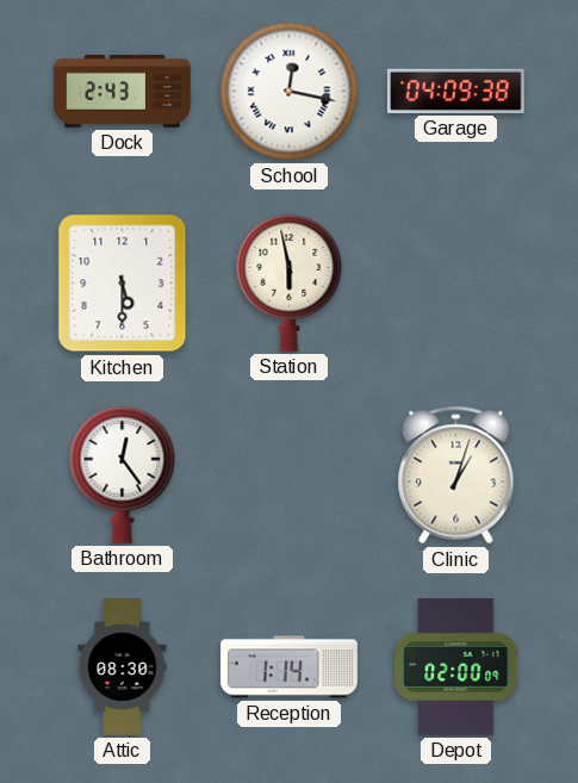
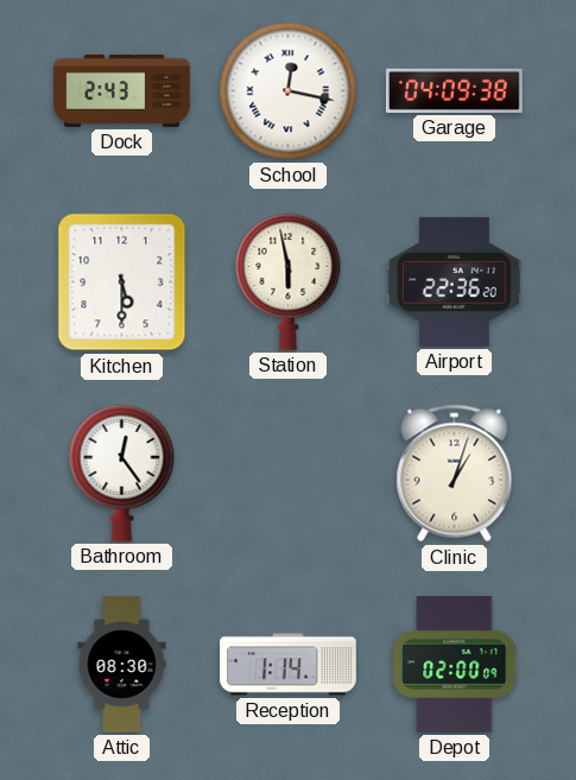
Airport: none -> 22:36
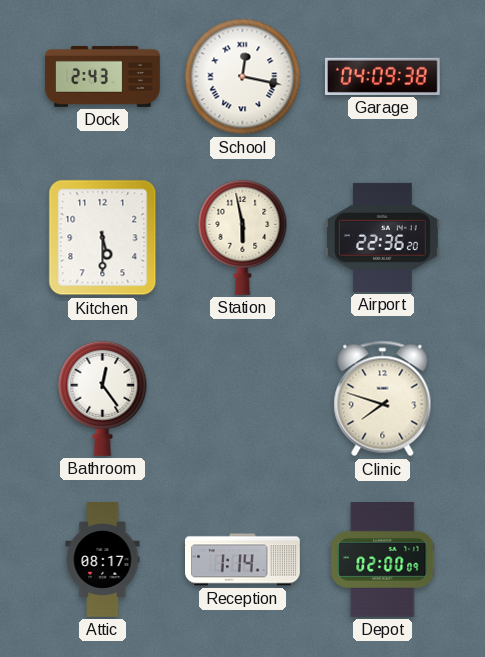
Clinic: 1:03 -> 7:48
Attic: 08:30 -> 08:17
